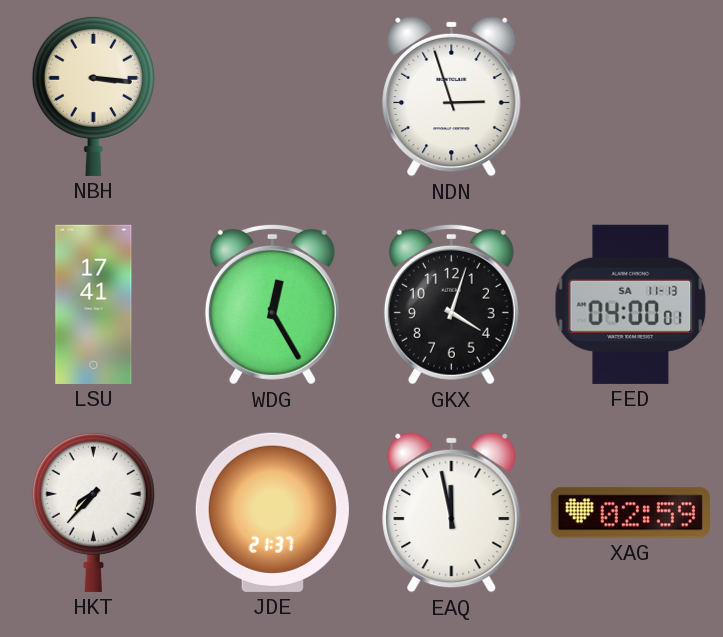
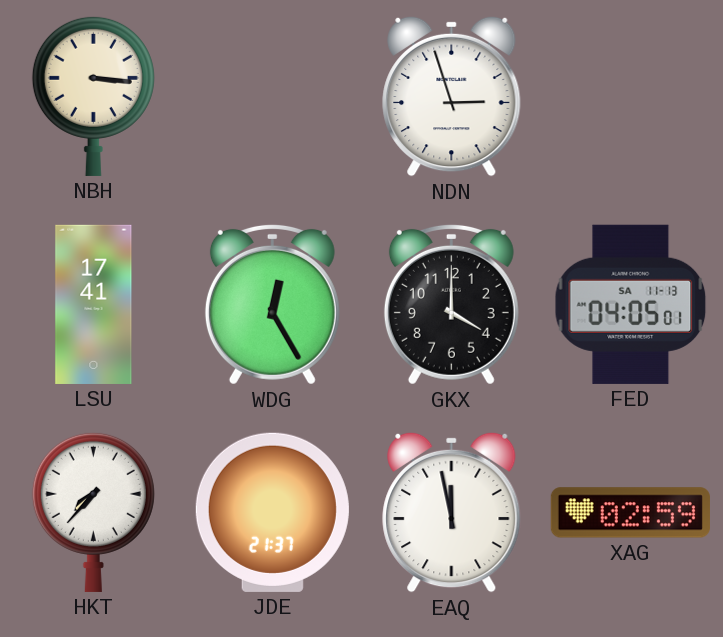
GKX: 4:03 -> 4:00
FED: 04:00 -> 04:05
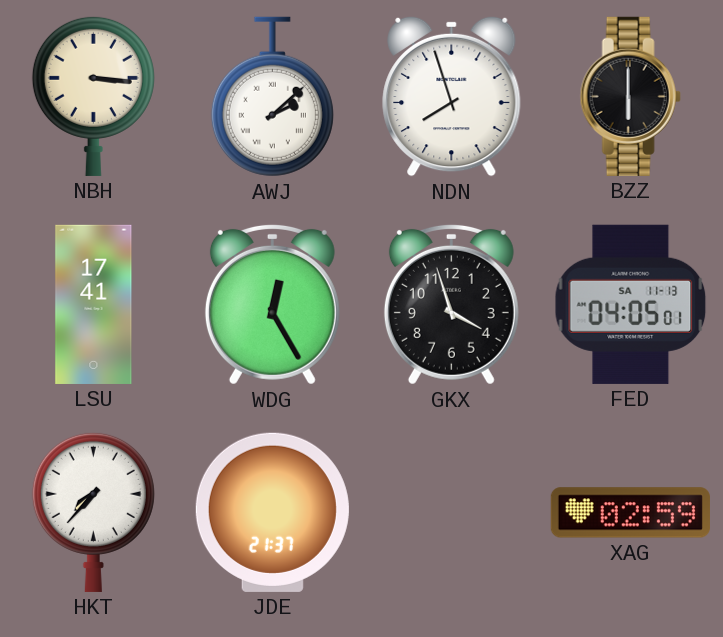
AWJ: none -> 2:08
NDN: 2:57 -> 7:57
BZZ: none -> 6:00
GKX: 4:00 -> 3:57
EAQ: 11:58 -> none
